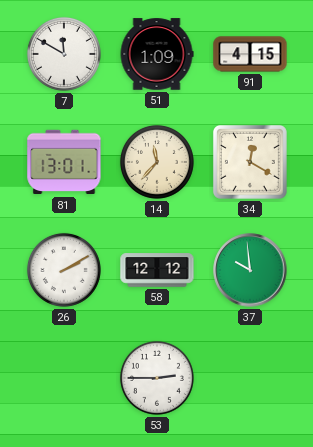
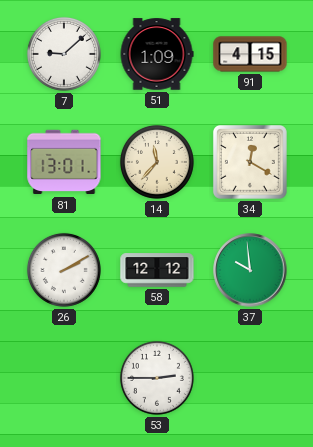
7: 11:50 -> 9:08
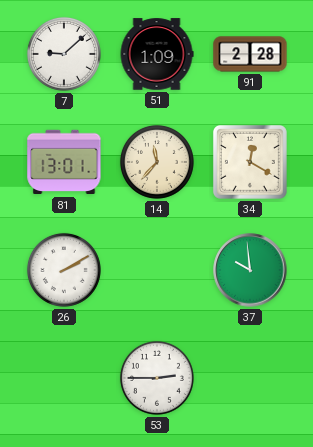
91: 4:15 -> 2:28
58: 12:12 -> none
